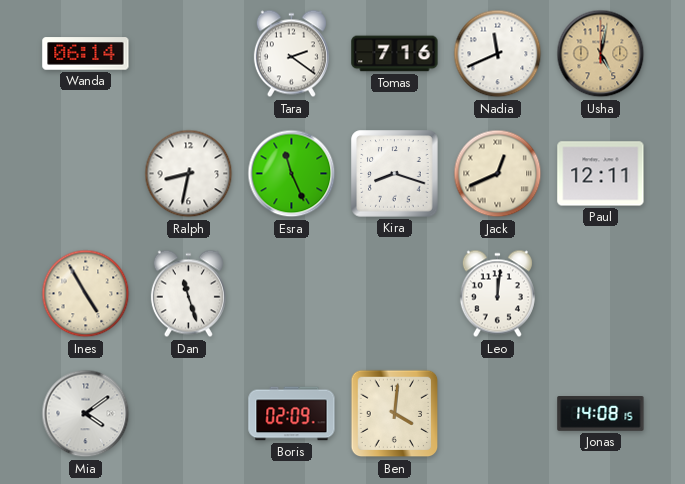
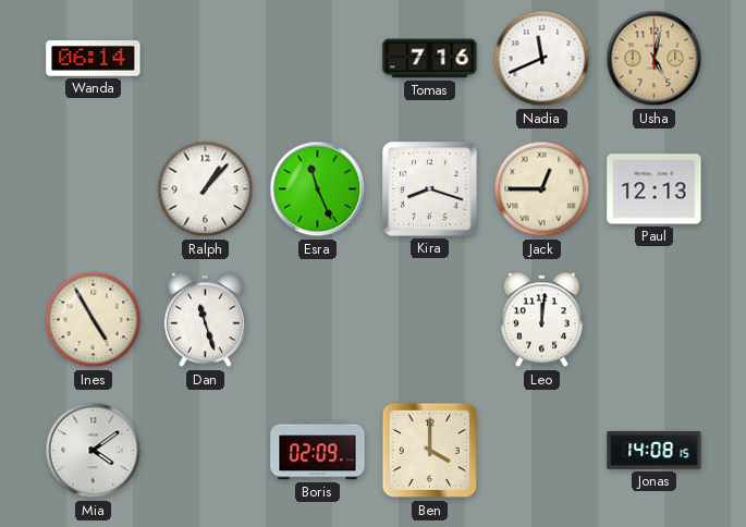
Tara: 2:21 -> none
Ralph: 8:32 -> 1:07
Jack: 12:41 -> 12:45
Paul: 12:11 -> 12:13
Ben: 4:01 -> 4:00
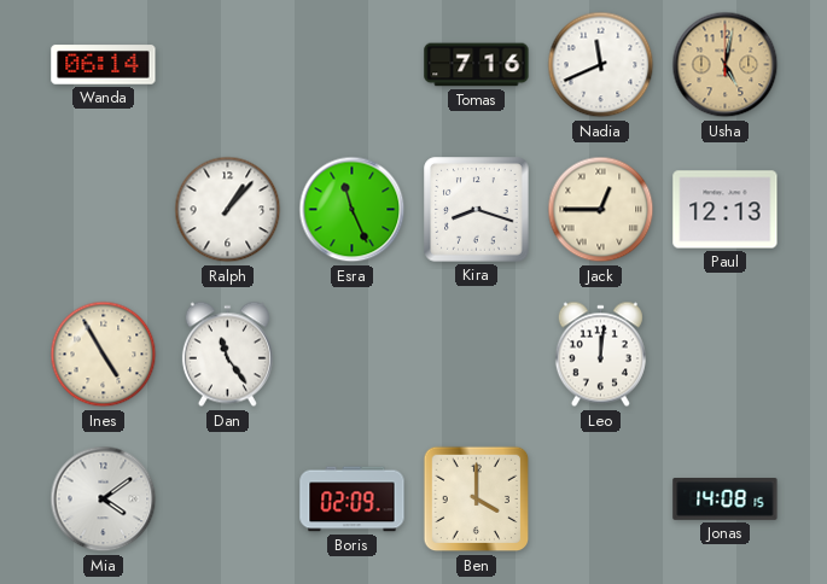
Dan: 11:27 -> 11:24
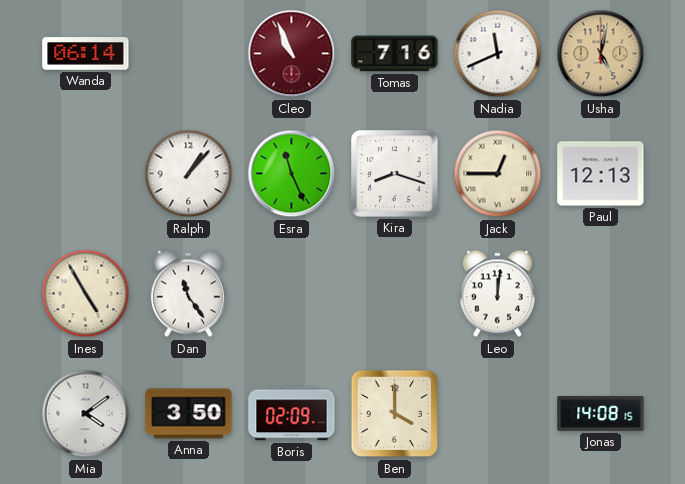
Cleo: none -> 10:56
Anna: none -> 3:50
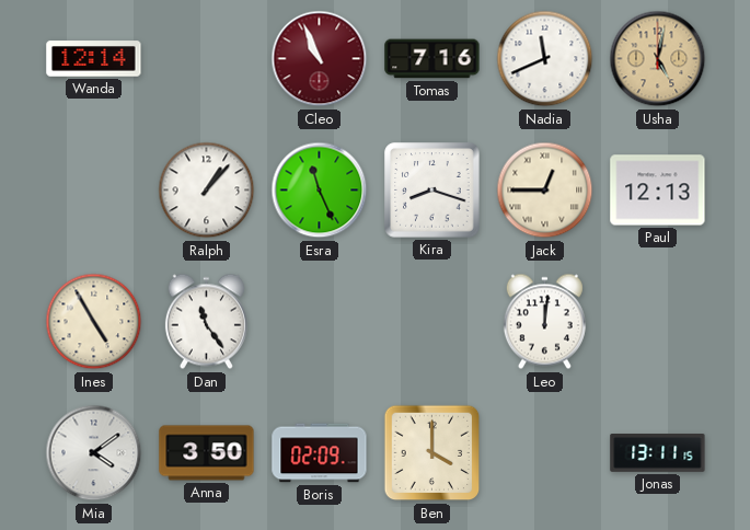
Wanda: 06:14 -> 12:14
Jonas: 14:08 -> 13:11
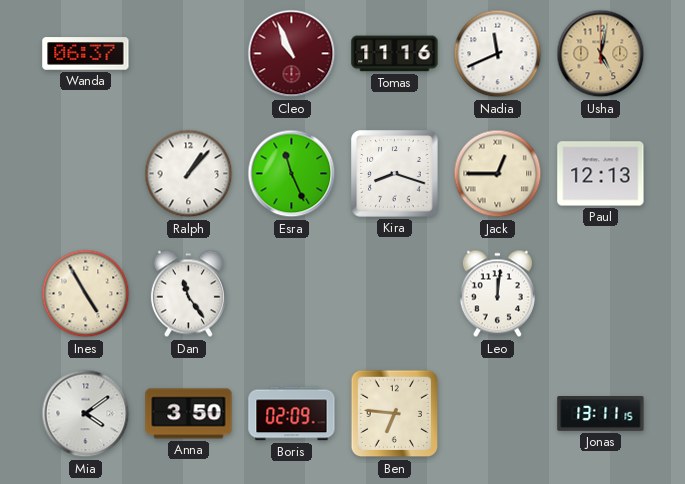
Wanda: 12:14 -> 06:37
Tomas: 7:16 -> 11:16
Ben: 4:00 -> 6:46
